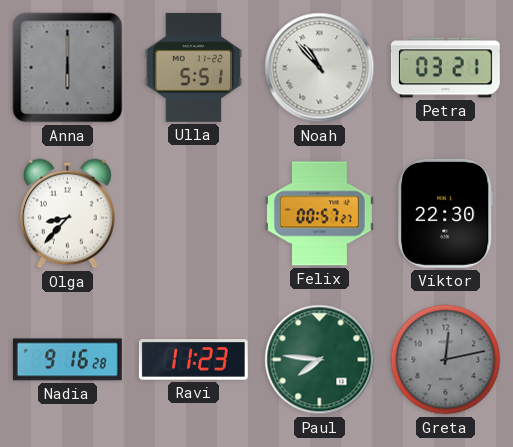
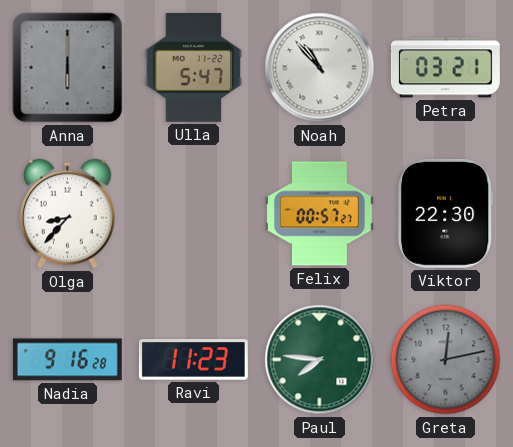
Ulla: 5:51 -> 5:47
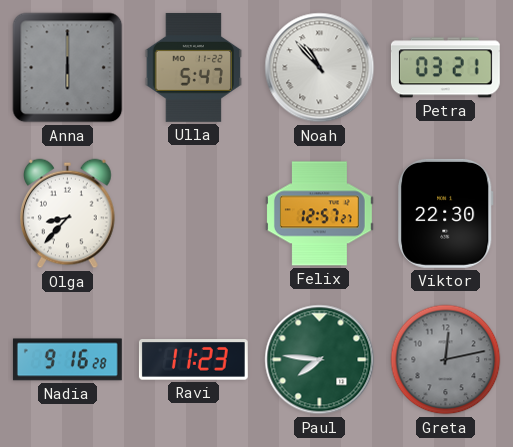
Felix: 00:57 -> 12:57
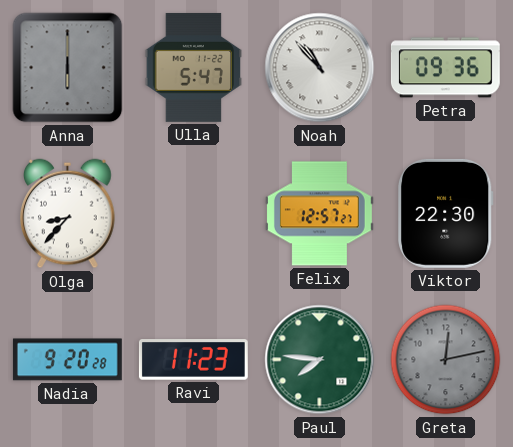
Petra: 03:21 -> 09:36
Nadia: 9:16 -> 9:20
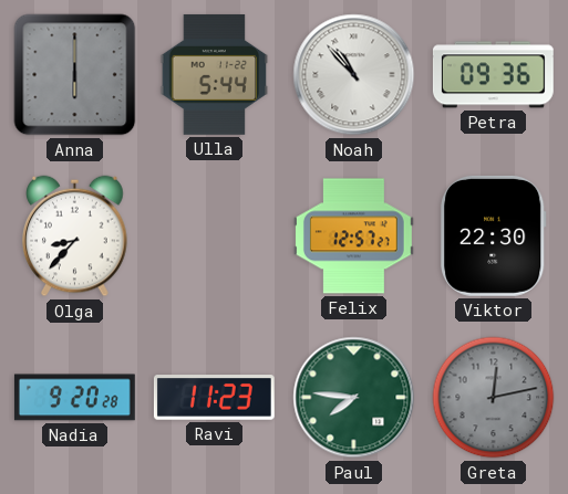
Ulla: 5:47 -> 5:44
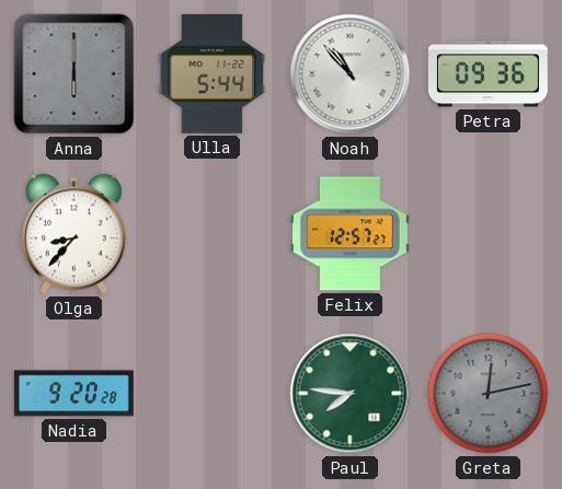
Viktor: 22:30 -> none
Ravi: 11:23 -> none
